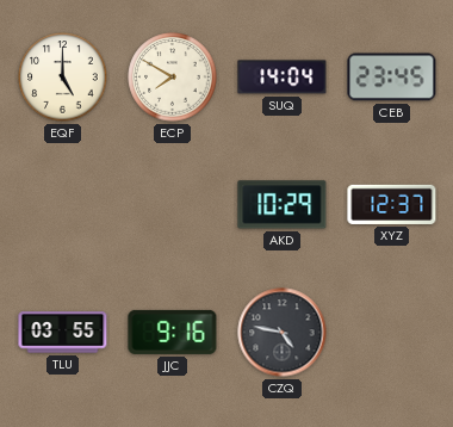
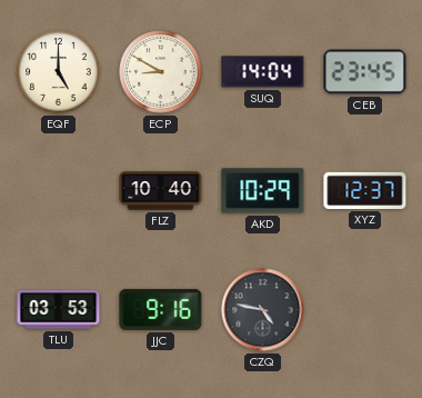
ECP: 7:50 -> 8:50
FLZ: none -> 10:40
TLU: 03:55 -> 03:53
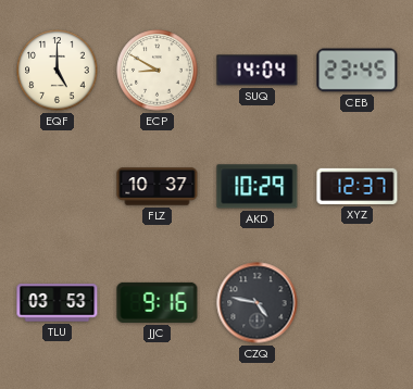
FLZ: 10:40 -> 10:37
